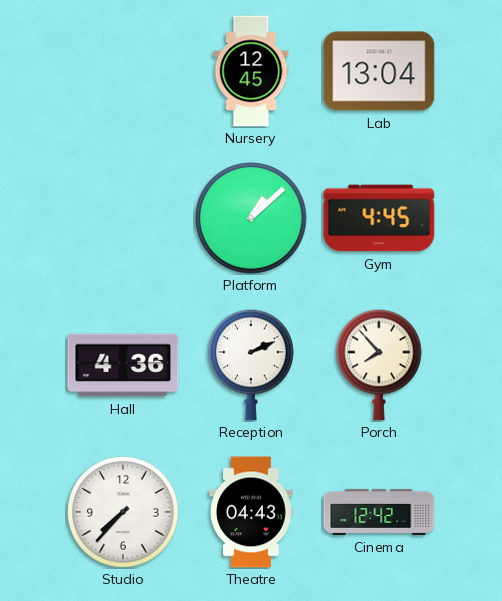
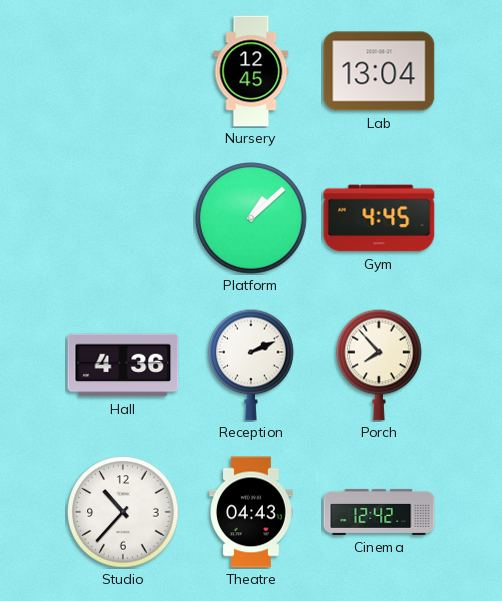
Studio: 7:37 -> 10:37
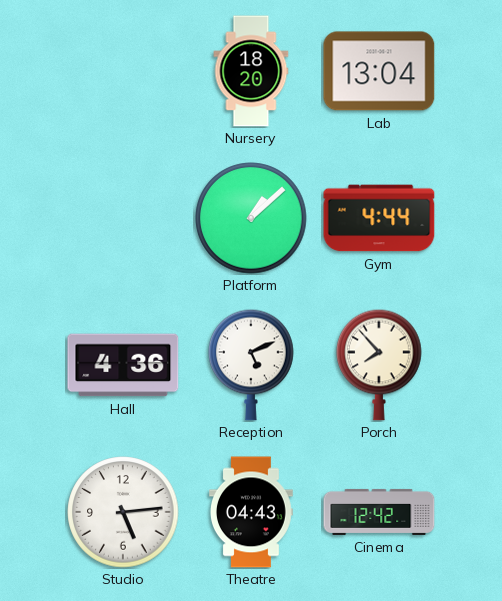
Nursery: 12:45 -> 18:20
Gym: 4:45 -> 4:44
Reception: 2:11 -> 5:11
Studio: 10:37 -> 5:14
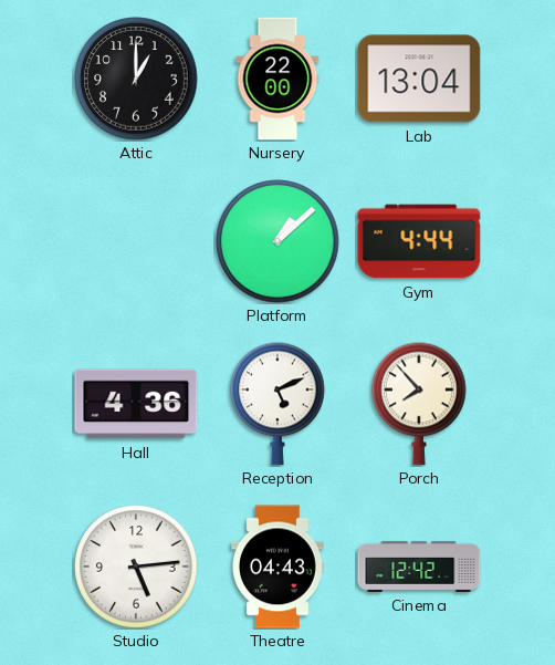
Attic: none -> 1:00
Nursery: 18:20 -> 22:00
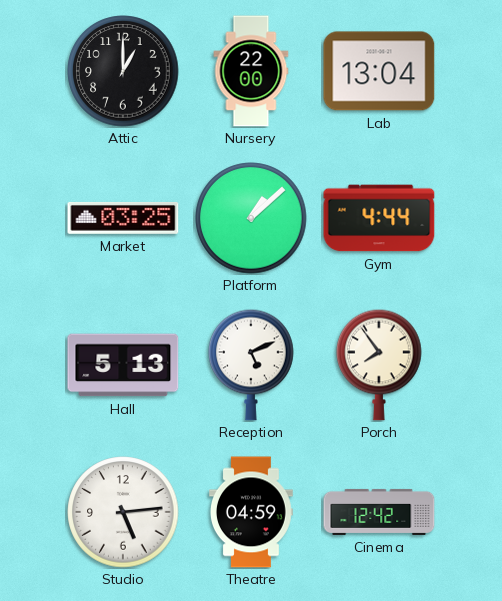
Market: none -> 03:25
Hall: 4:36 -> 5:13
Porch: 7:53 -> 7:54
Theatre: 04:43 -> 04:59
